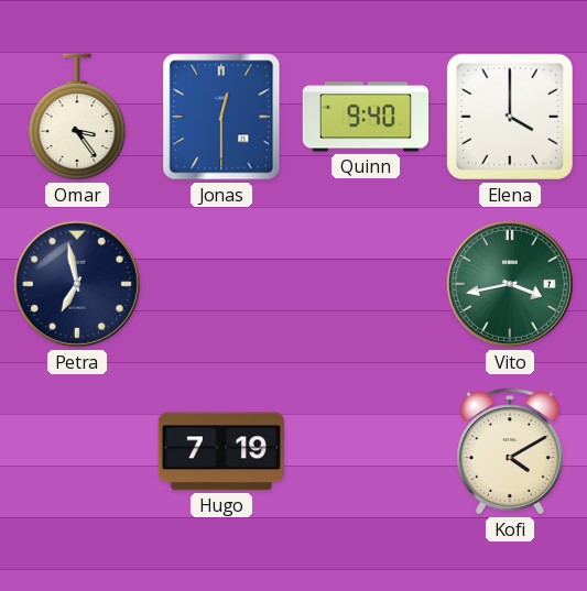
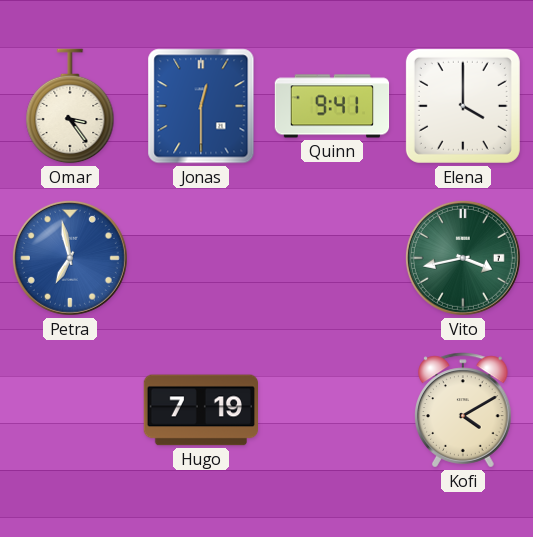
Quinn: 9:40 -> 9:41
Petra dial: navy -> blue
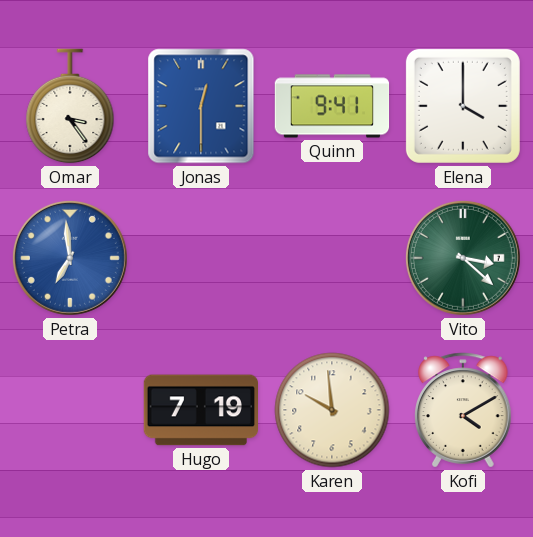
Petra: 6:58 -> 6:59
Vito: 3:43 -> 3:22
Karen: none -> 9:59
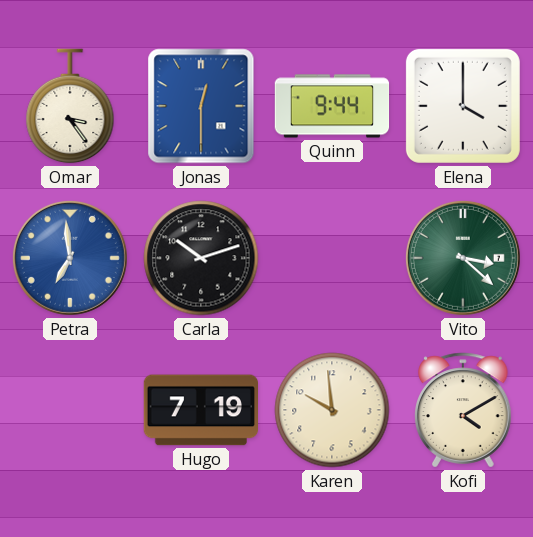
Quinn: 9:41 -> 9:44
Carla: none -> 10:12
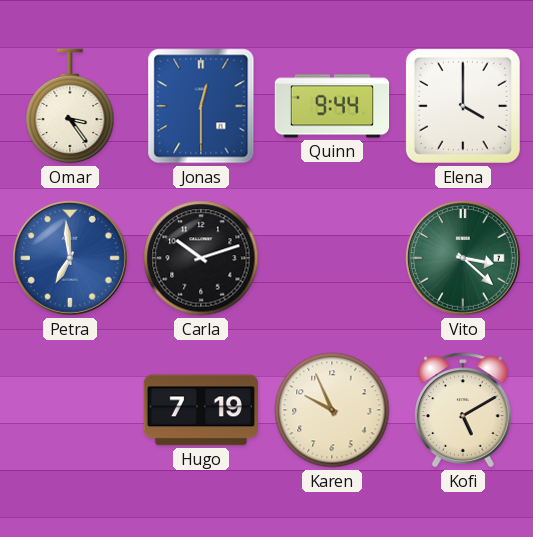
Karen: 9:59 -> 9:56
Kofi: 4:10 -> 5:10
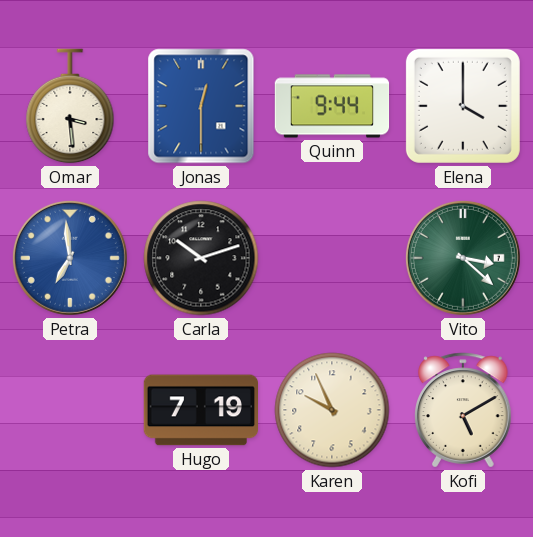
Omar: 3:24 -> 3:29
